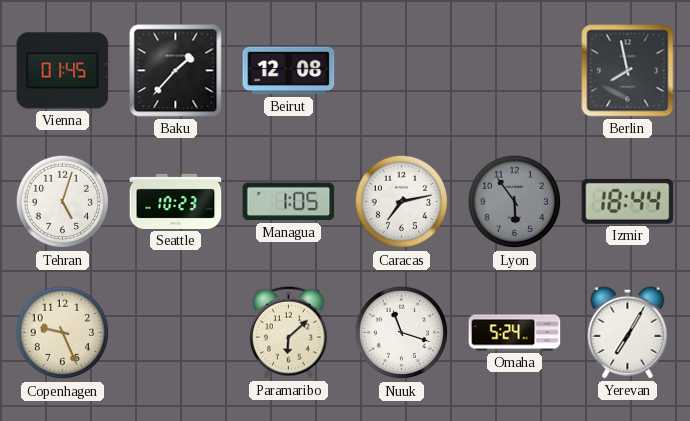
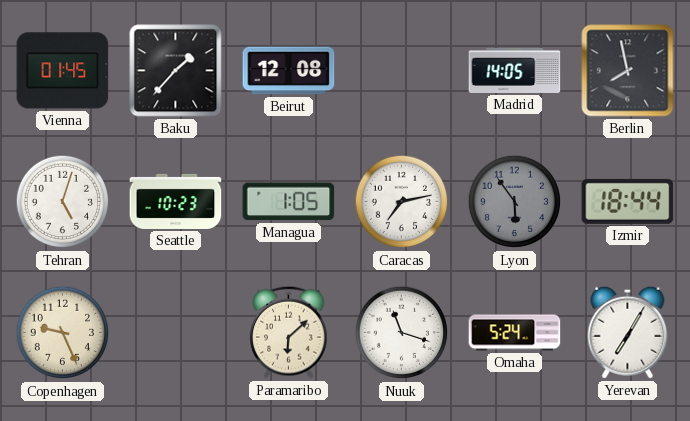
Madrid: none -> 14:05
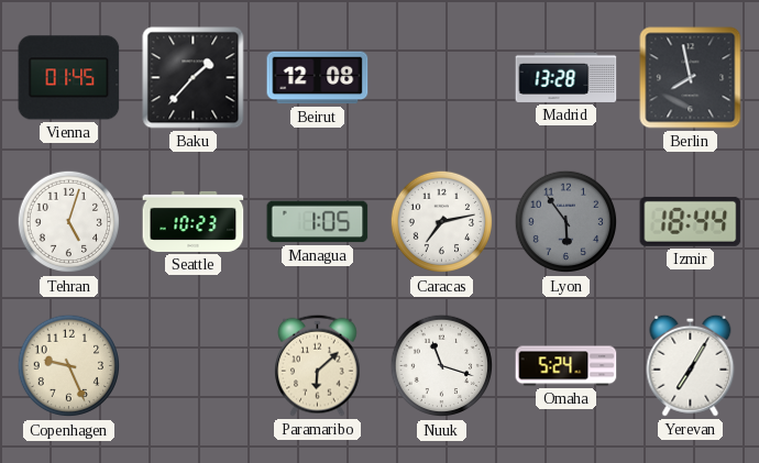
Madrid: 14:05 -> 13:28
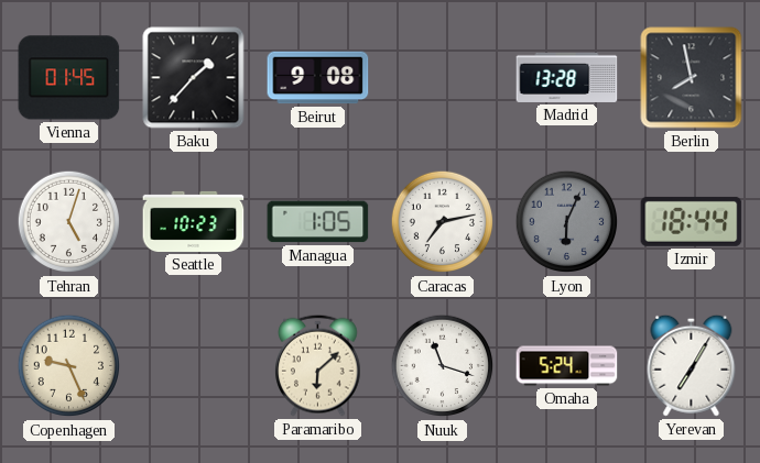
Beirut: 12:08 -> 9:08
Lyon: 5:54 -> 6:04
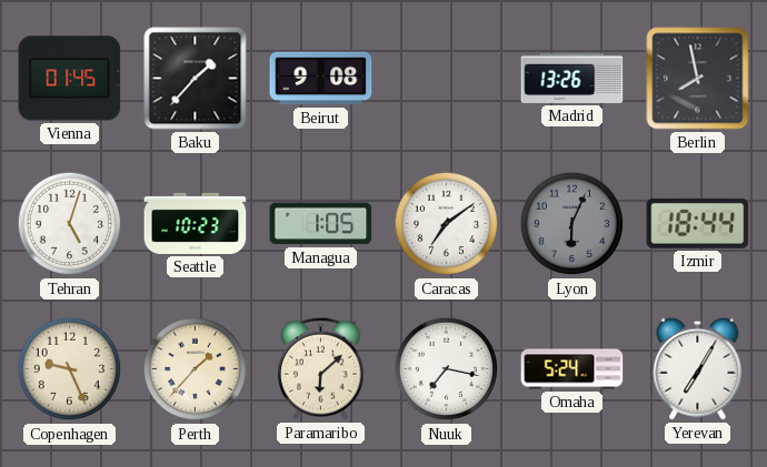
Madrid: 13:28 -> 13:26
Caracas: 7:13 -> 7:09
Perth: none -> 1:37
Nuuk: 11:18 -> 7:17
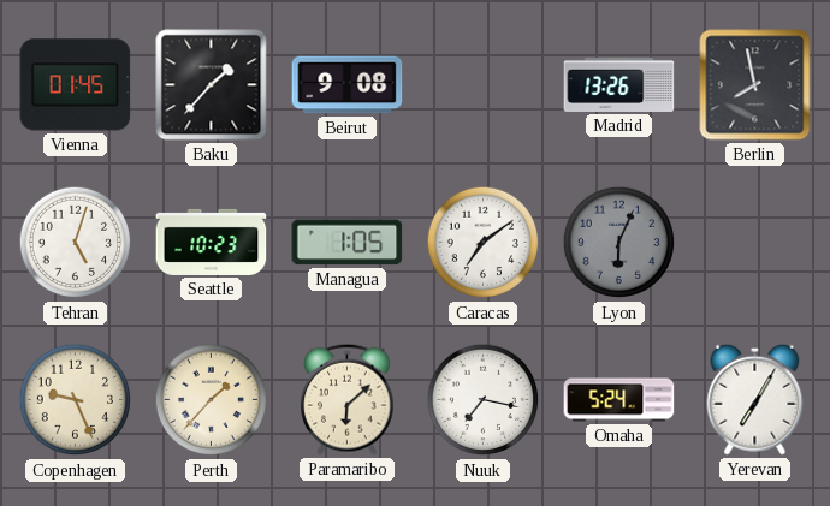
Izmir: 18:44 -> none
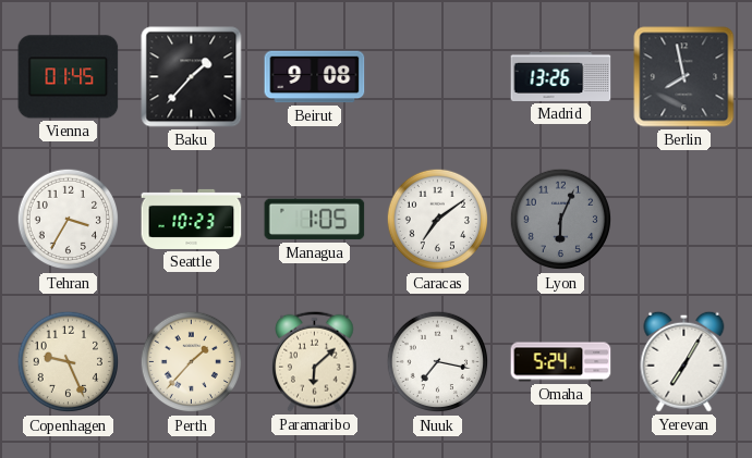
Tehran: 5:03 -> 3:35
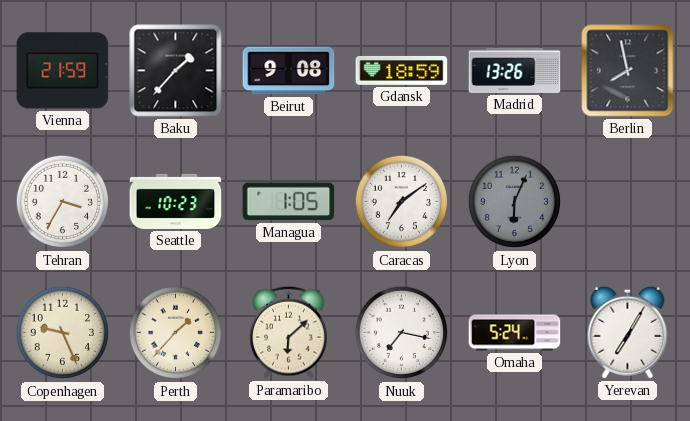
Vienna: 01:45 -> 21:59
Gdansk: none -> 18:59
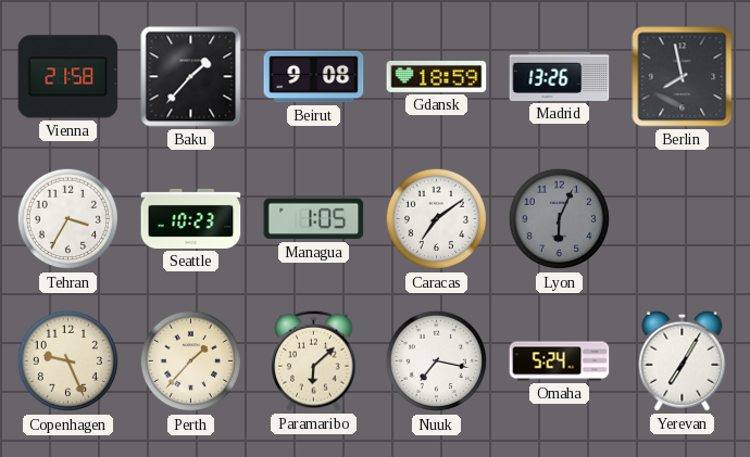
Vienna: 21:59 -> 21:58
